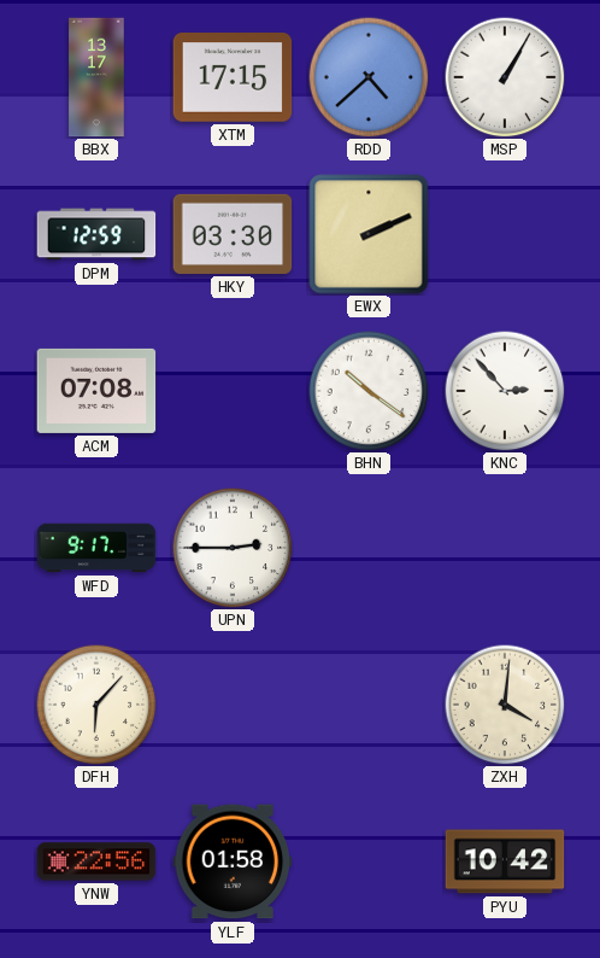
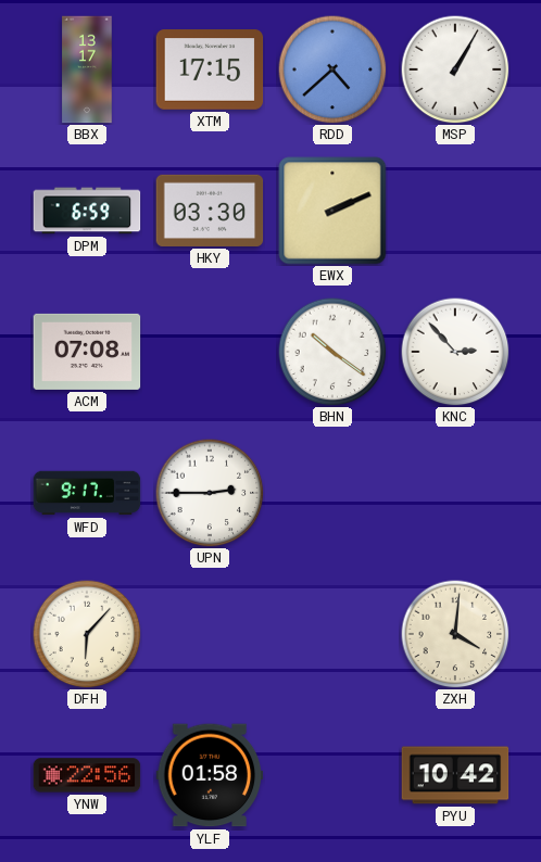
DPM: 12:59 -> 6:59
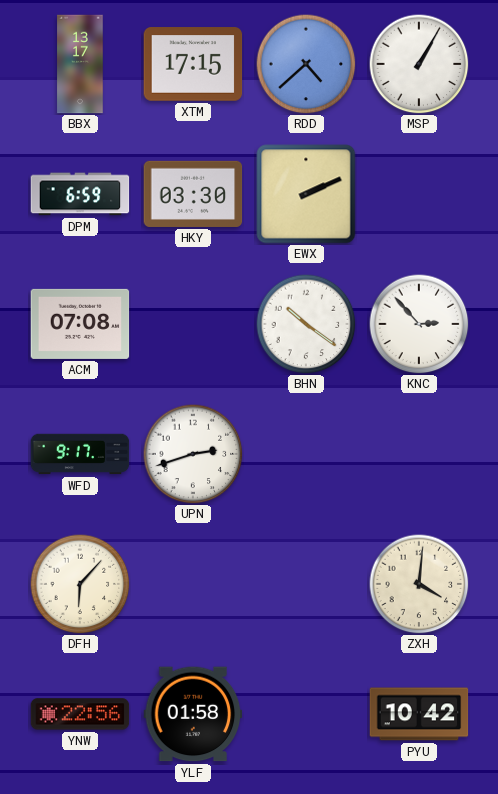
UPN: 2:45 -> 2:42
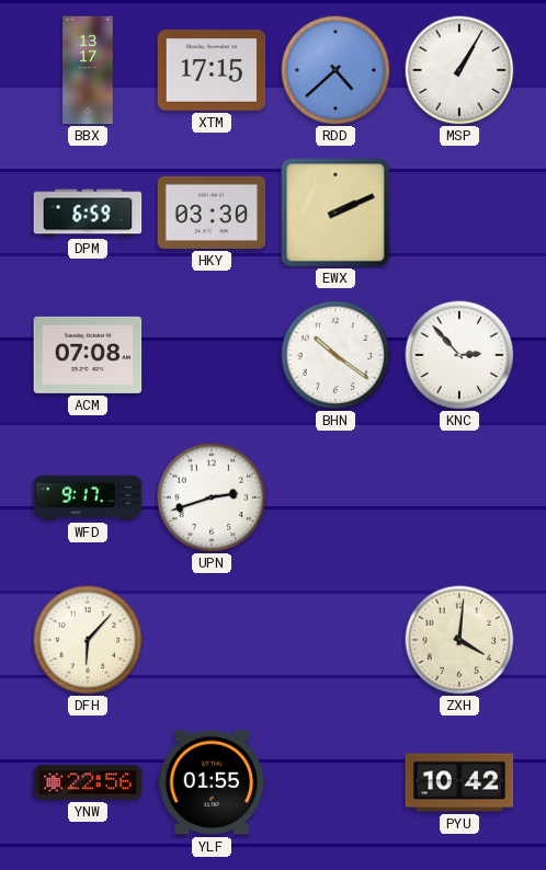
YLF: 01:58 -> 01:55
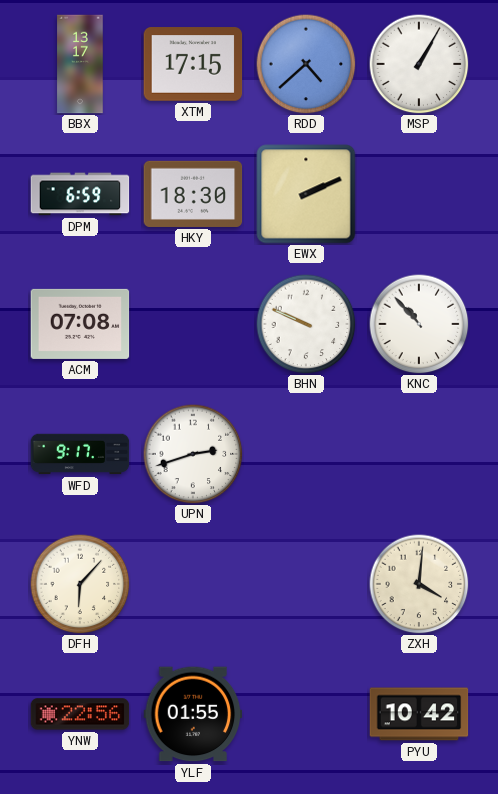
HKY: 03:30 -> 18:30
BHN: 10:21 -> 9:49
KNC: 2:53 -> 10:53
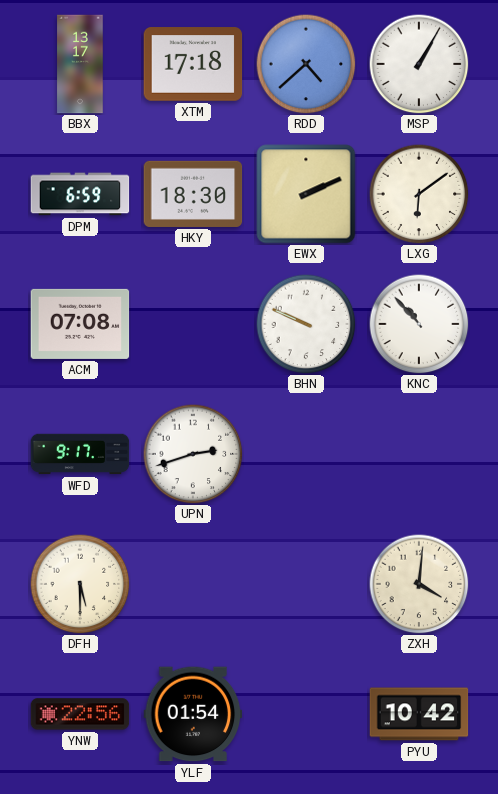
XTM: 17:15 -> 17:18
LXG: none -> 6:09
DFH: 6:07 -> 5:30
YLF: 01:55 -> 01:54
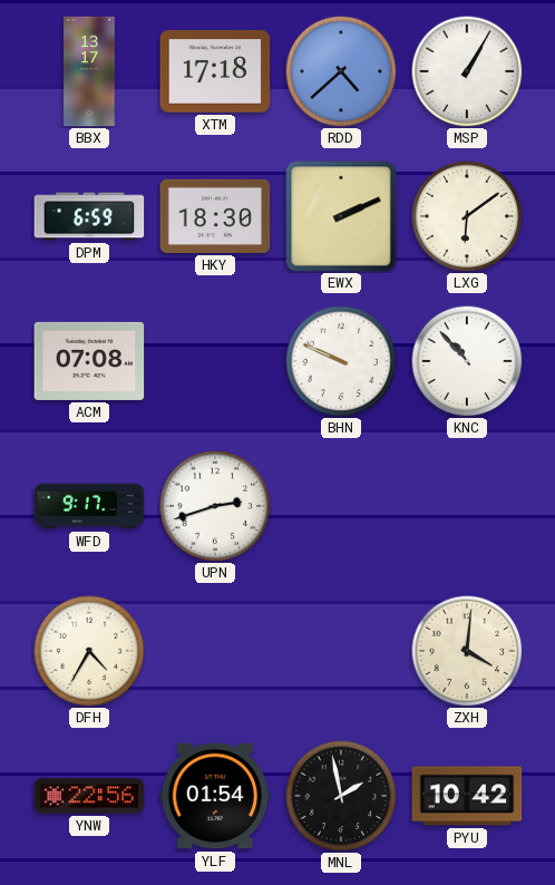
DFH: 5:30 -> 4:35
MNL: none -> 1:58
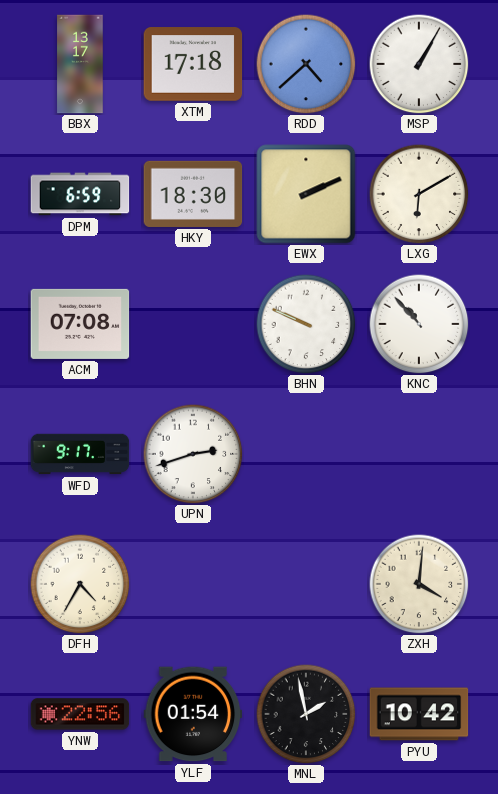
LXG: 6:09 -> 6:10
